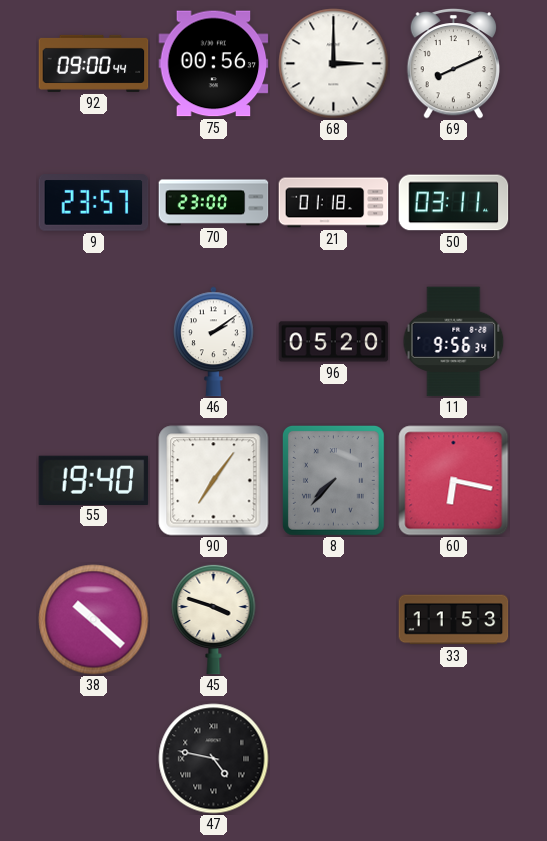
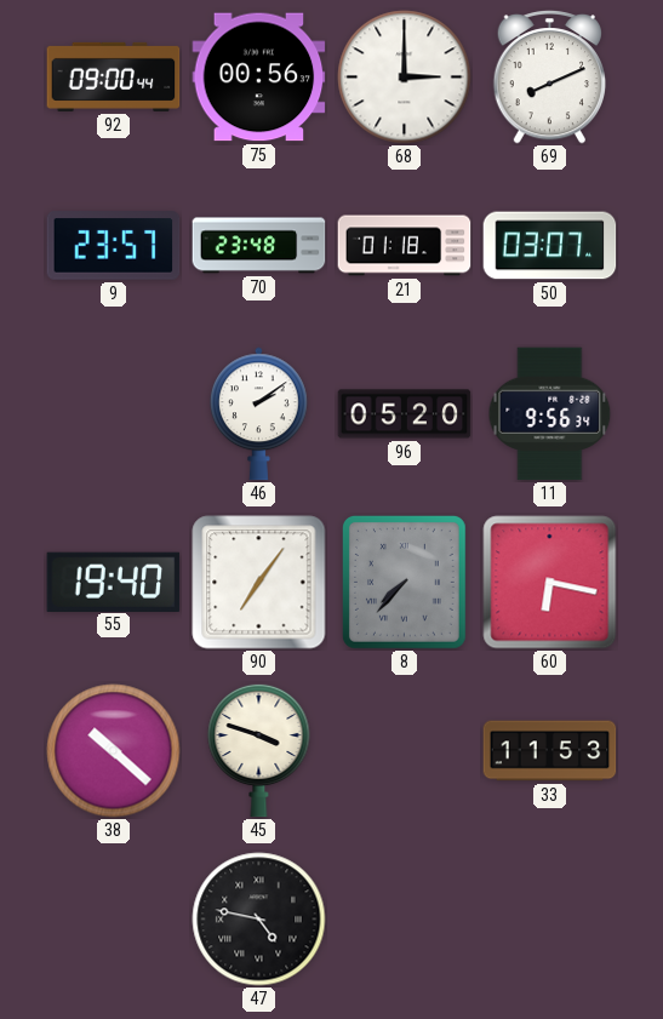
70: 23:00 -> 23:48
50: 03:11 -> 03:07
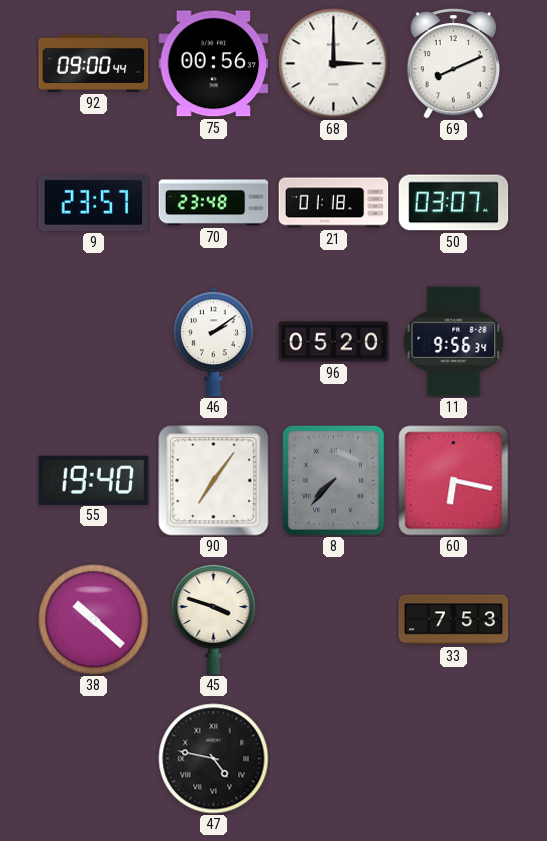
33: 11:53 -> 7:53
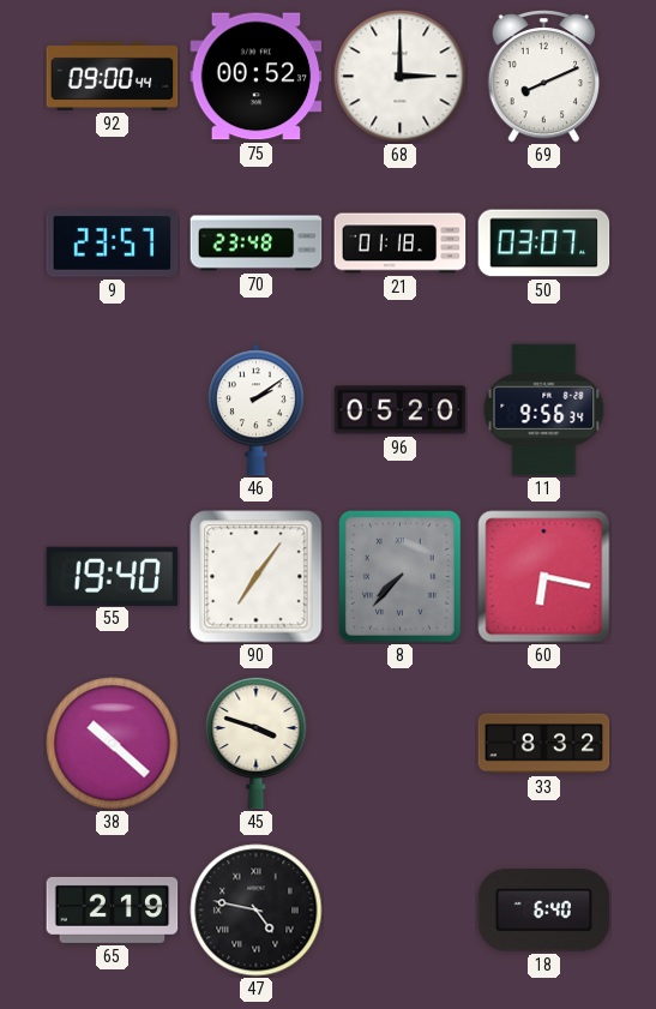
75: 00:56 -> 00:52
33: 7:53 -> 8:32
65: none -> 2:19
18: none -> 6:40
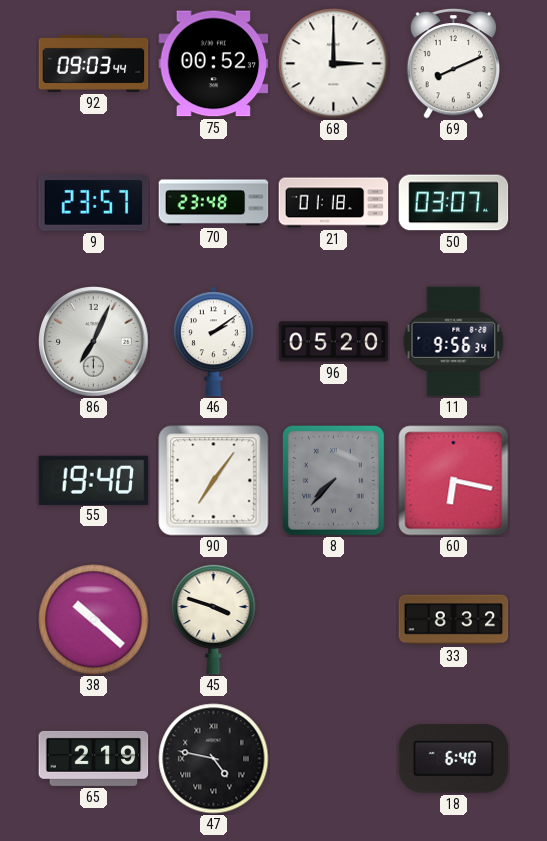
92: 09:00 -> 09:03
86: none -> 7:04
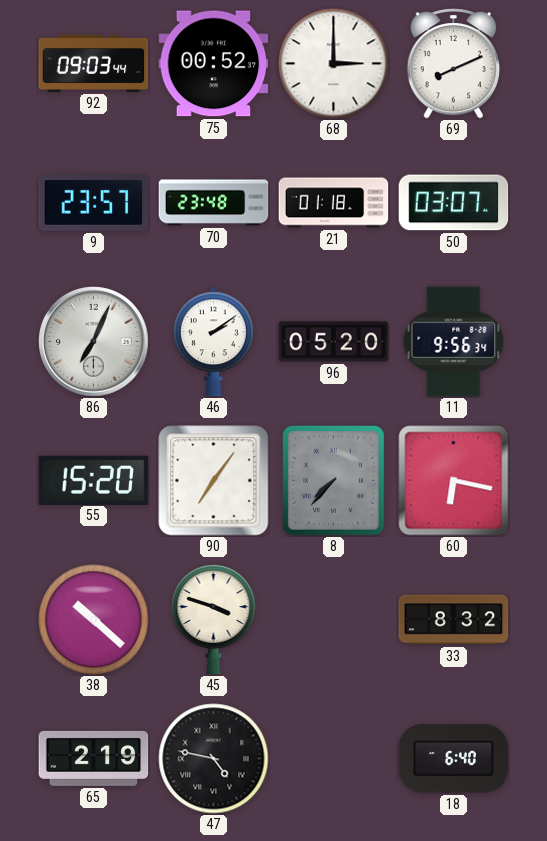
55: 19:40 -> 15:20
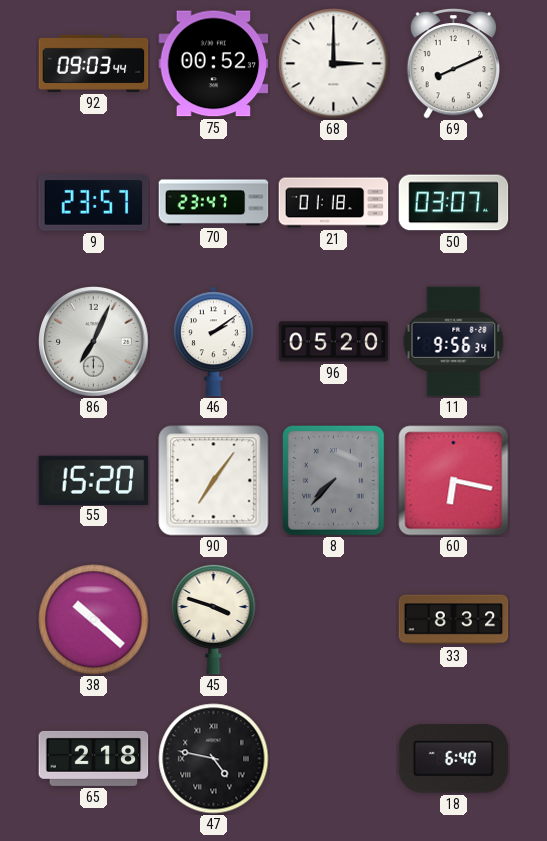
70: 23:48 -> 23:47
65: 2:19 -> 2:18
